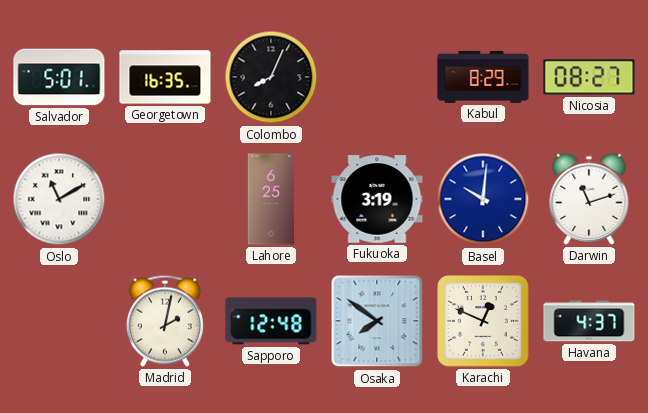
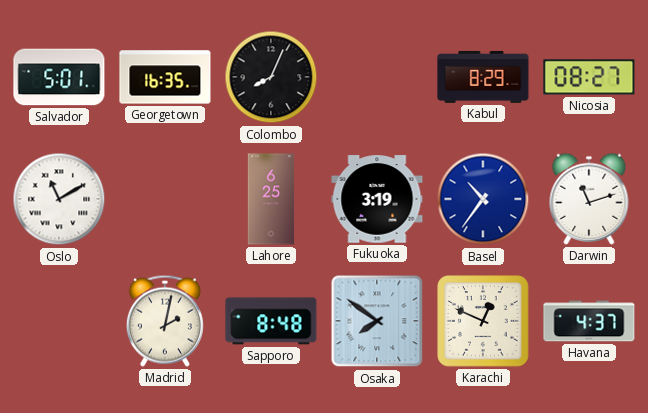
Basel: 10:01 -> 10:36
Sapporo: 12:48 -> 8:48
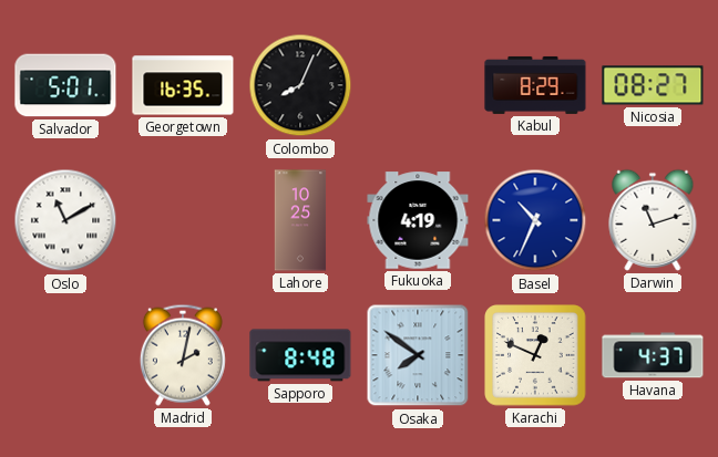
Lahore: 6:25 -> 10:25
Fukuoka: 3:19 -> 4:19
Basel: 10:36 -> 10:34
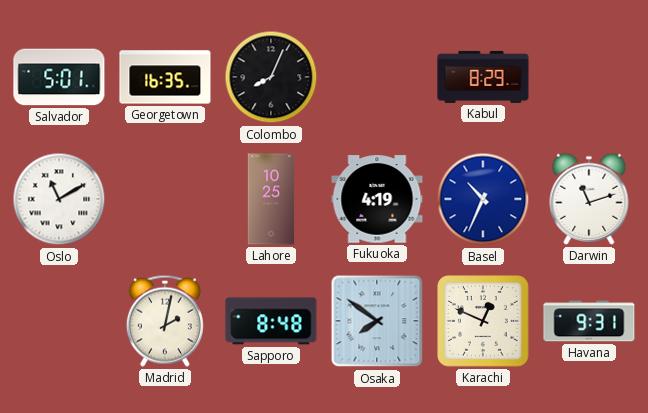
Nicosia: 08:27 -> none
Havana: 4:37 -> 9:31
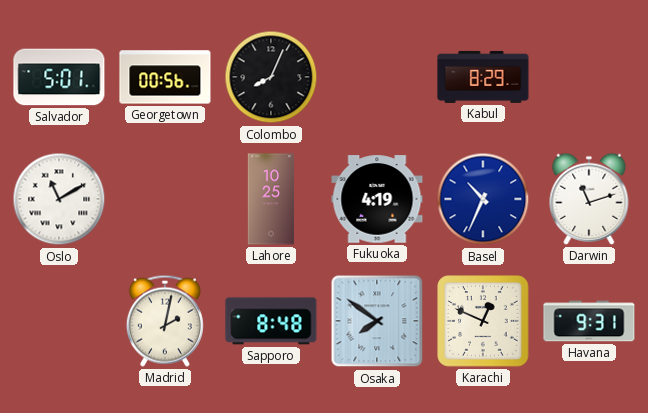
Georgetown: 16:35 -> 00:56
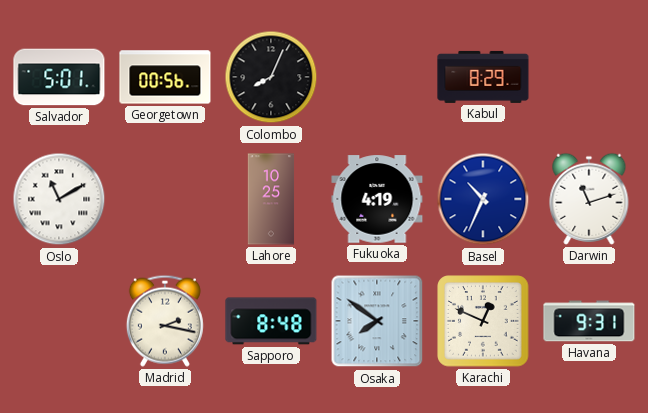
Madrid: 2:02 -> 2:17
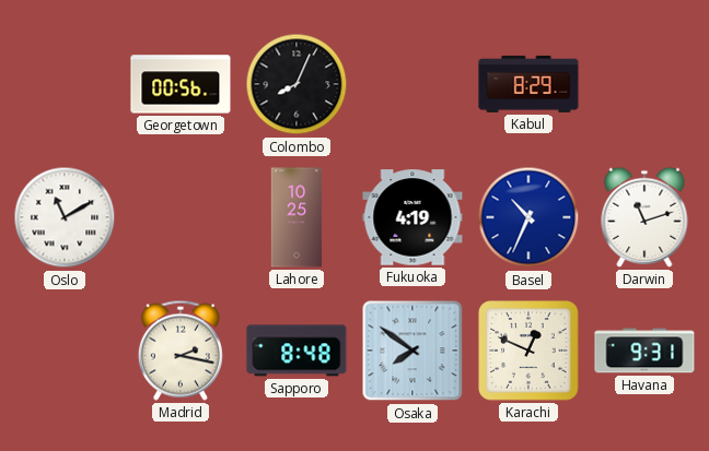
Salvador: 5:01 -> none
